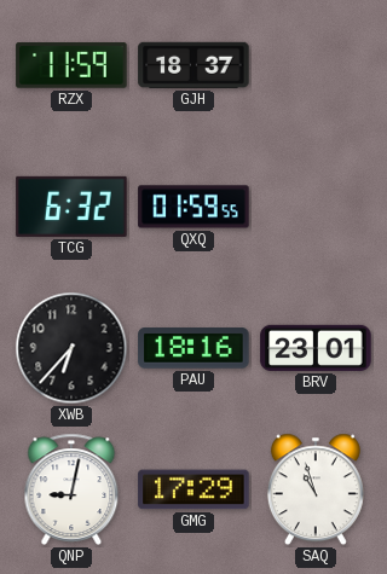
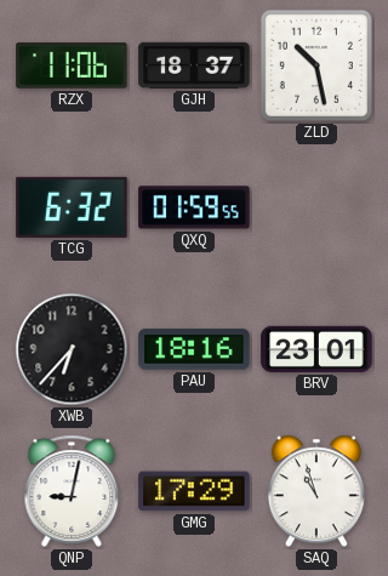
RZX: 11:59 -> 11:06
ZLD: none -> 10:28
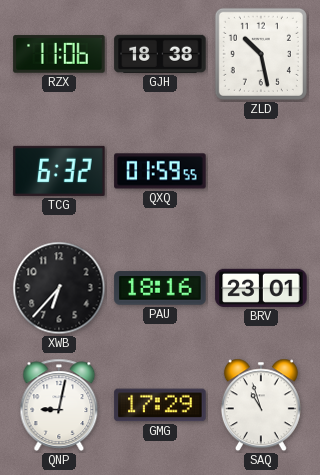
GJH: 18:37 -> 18:38
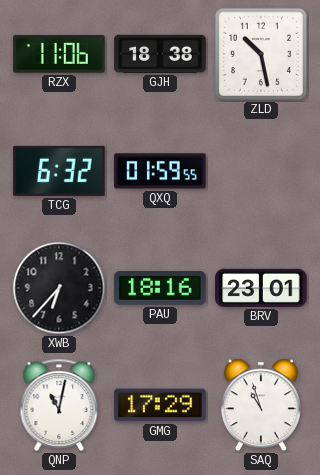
QNP: 9:02 -> 11:02
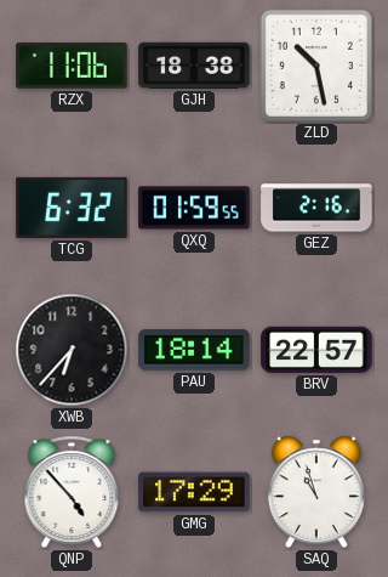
GEZ: none -> 2:16
PAU: 18:16 -> 18:14
BRV: 23:01 -> 22:57
QNP: 11:02 -> 4:53
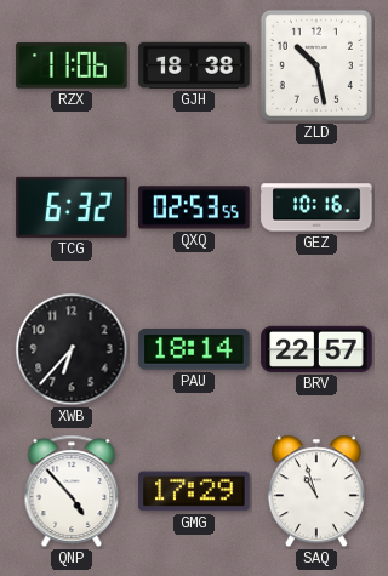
QXQ: 01:59 -> 02:53
GEZ: 2:16 -> 10:16
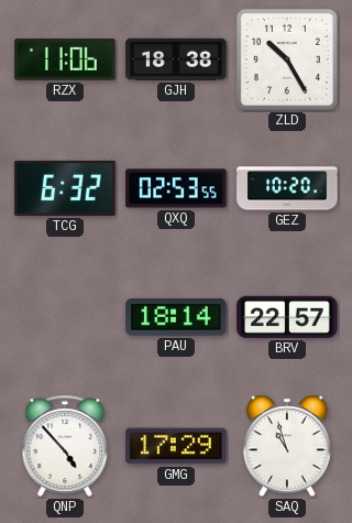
ZLD: 10:28 -> 10:25
GEZ: 10:16 -> 10:20
XWB: 6:37 -> none
